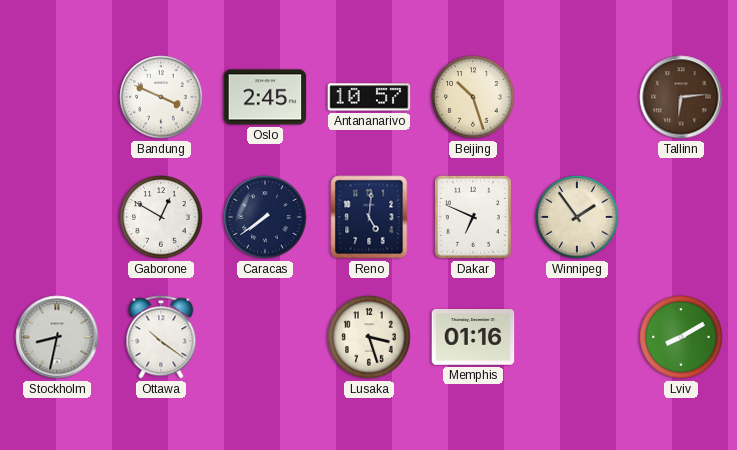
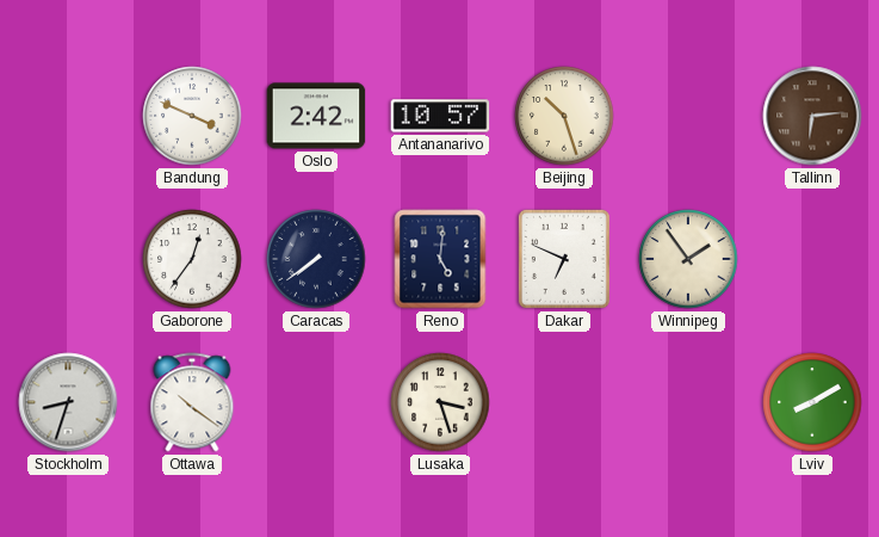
Oslo: 2:45 -> 2:42
Gaborone: 12:50 -> 12:36
Stockholm: 8:32 -> 8:33
Memphis: 01:16 -> none
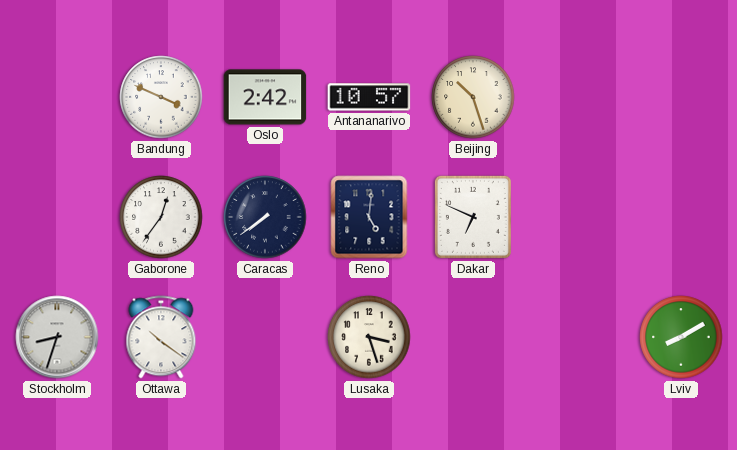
Tallinn: 6:14 -> none
Winnipeg: 1:54 -> none
